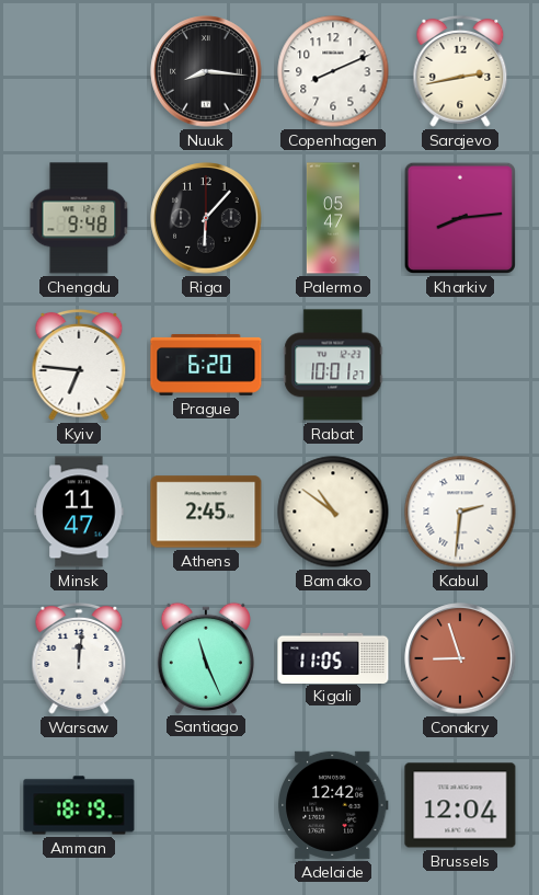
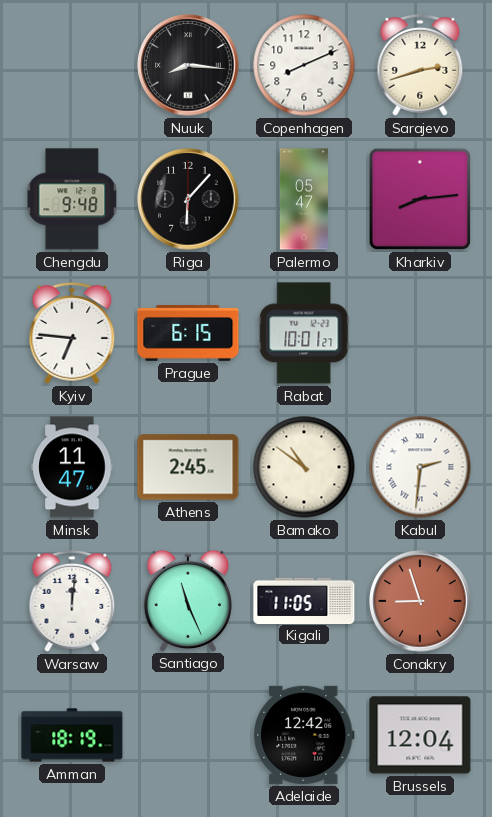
Sarajevo: 2:43 -> 2:42
Prague: 6:20 -> 6:15
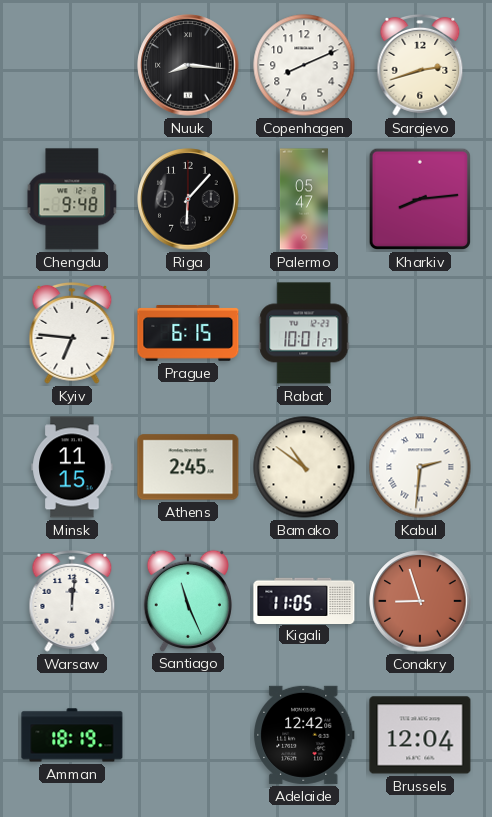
Minsk: 11:47 -> 11:15
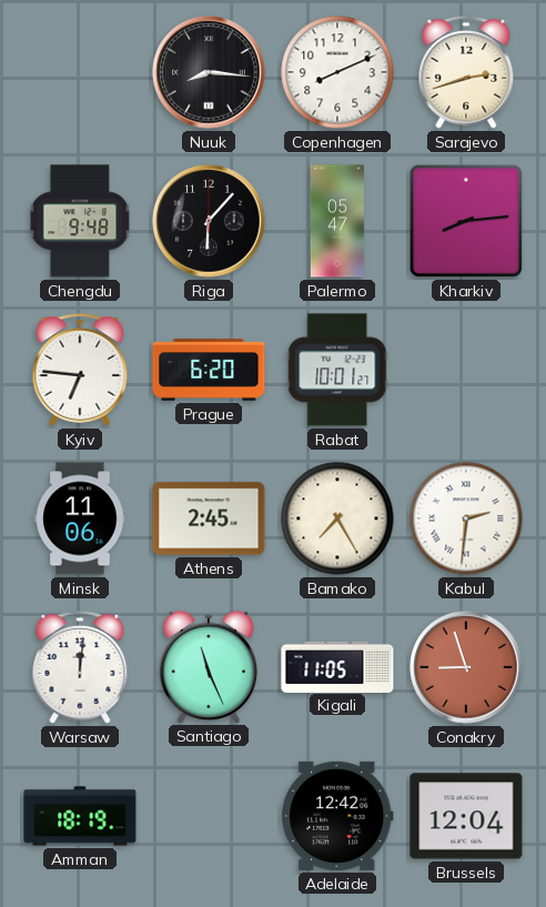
Prague: 6:15 -> 6:20
Minsk: 11:15 -> 11:06
Bamako: 10:51 -> 7:25
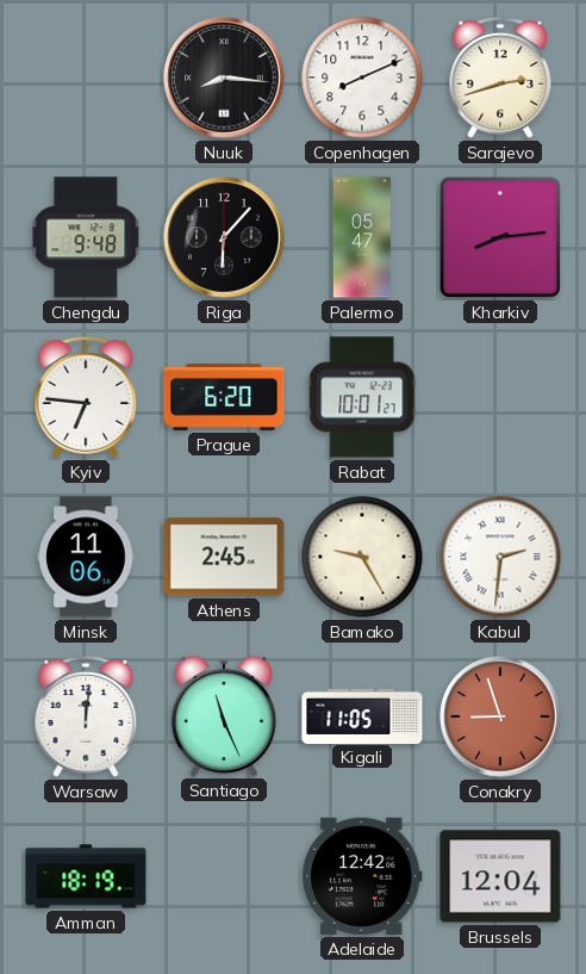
Bamako: 7:25 -> 9:25
